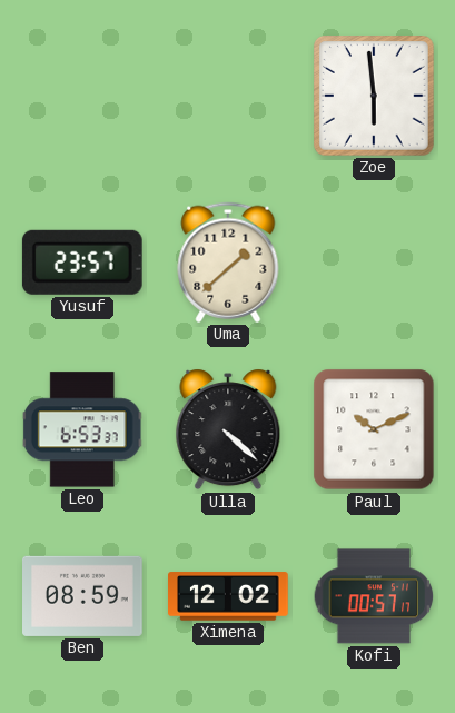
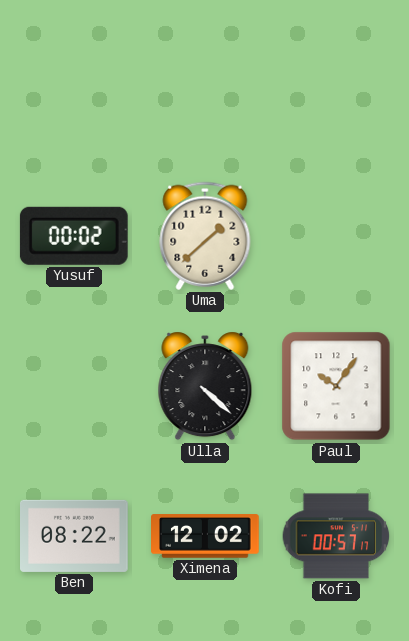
Zoe: 5:59 -> none
Yusuf: 23:57 -> 00:02
Leo: 6:53 -> none
Paul: 10:11 -> 10:06
Ben: 08:59 -> 08:22
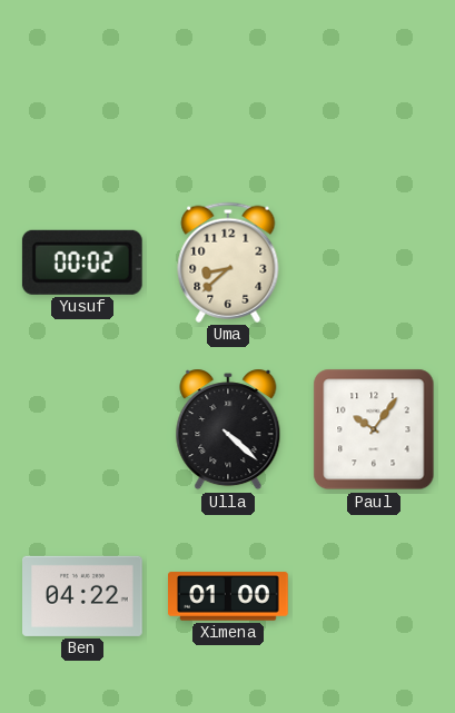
Uma: 1:38 -> 8:38
Ben: 08:22 -> 04:22
Ximena: 12:02 -> 01:00
Kofi: 00:57 -> none
